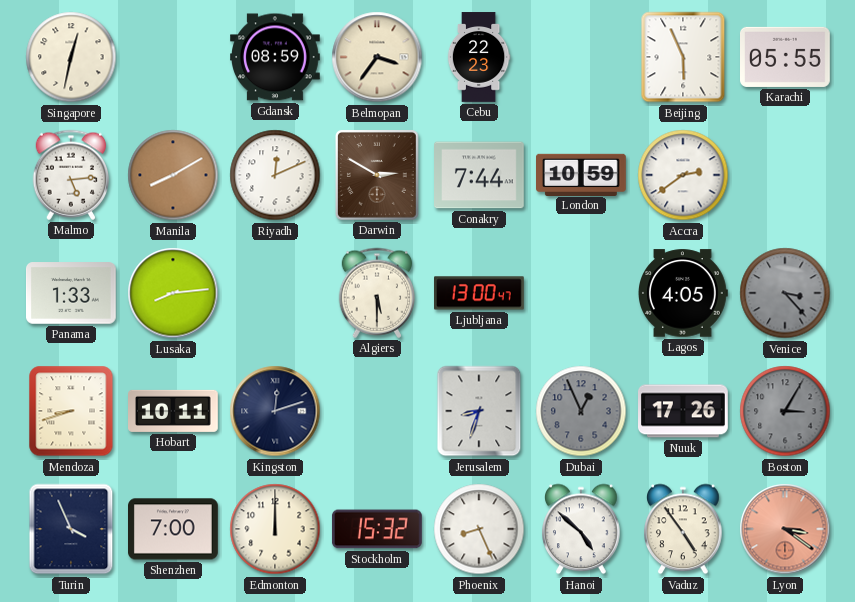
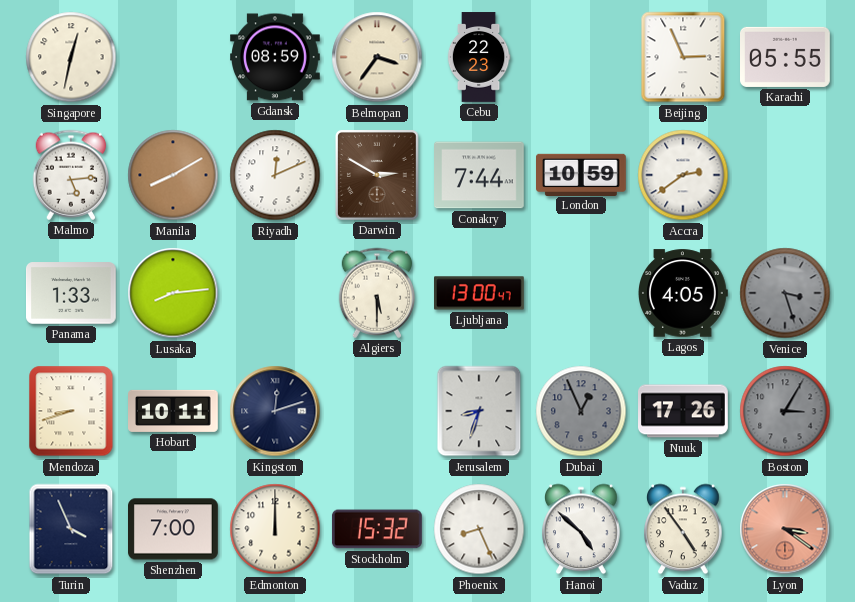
Beijing: 5:56 -> 2:56
Venice: 3:23 -> 3:27
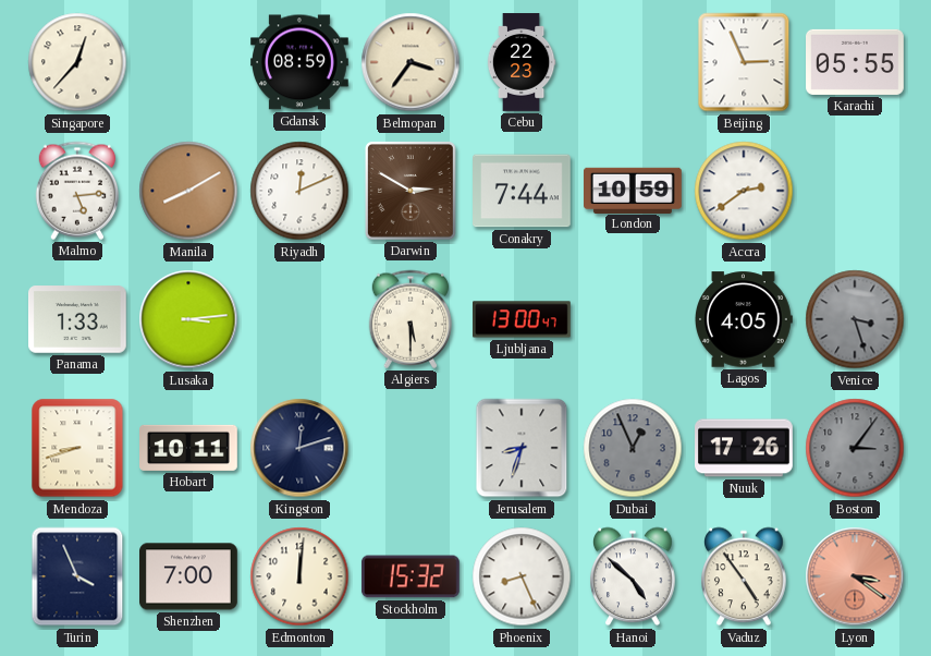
Singapore: 12:32 -> 12:37
Lusaka: 8:14 -> 3:14
Boston: 3:05 -> 3:06
Edmonton: 12:00 -> 12:01
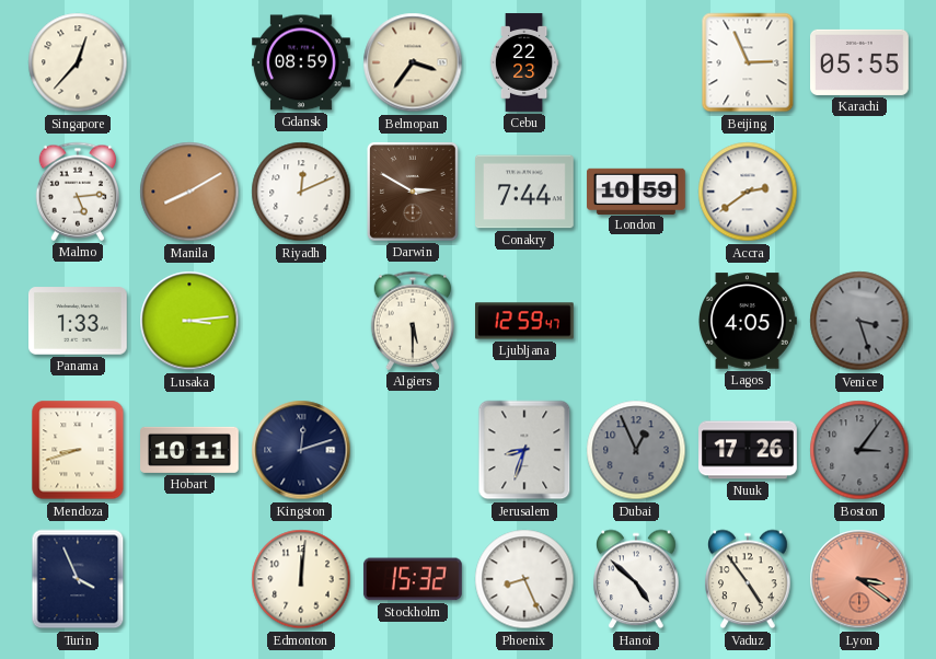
Ljubljana: 13:00 -> 12:59
Shenzhen: 7:00 -> none
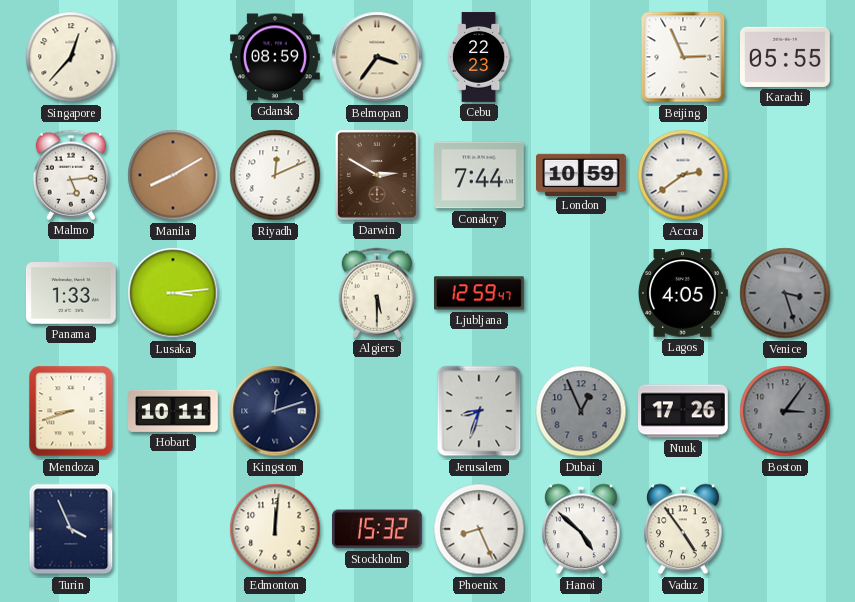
Lyon: 3:21 -> none
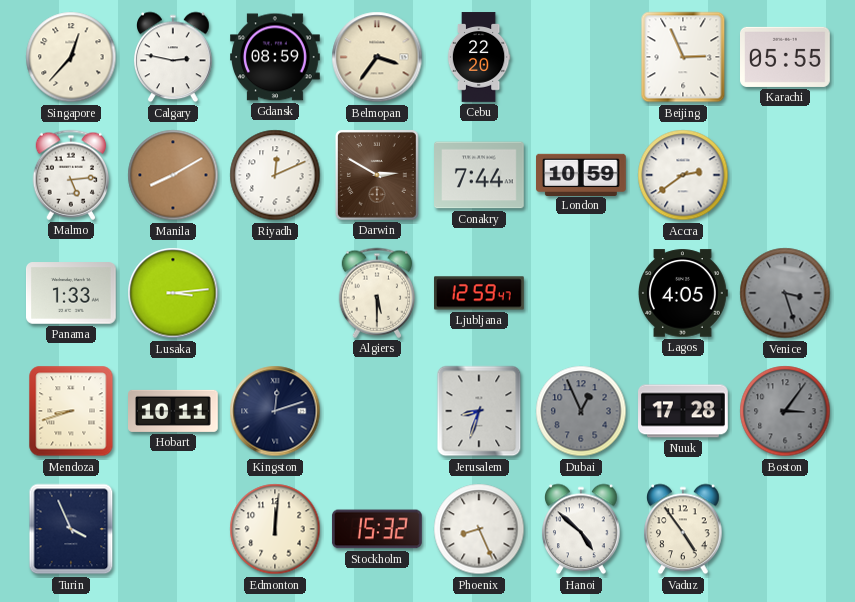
Calgary: none -> 2:47
Cebu: 22:23 -> 22:20
Nuuk: 17:26 -> 17:28
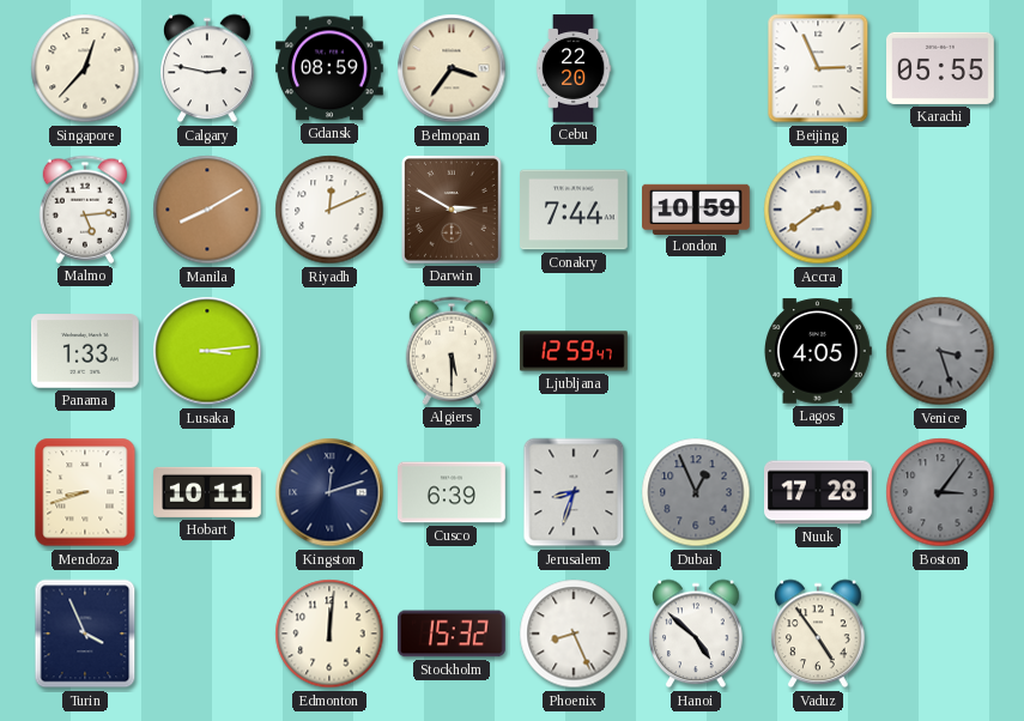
Cusco: none -> 6:39
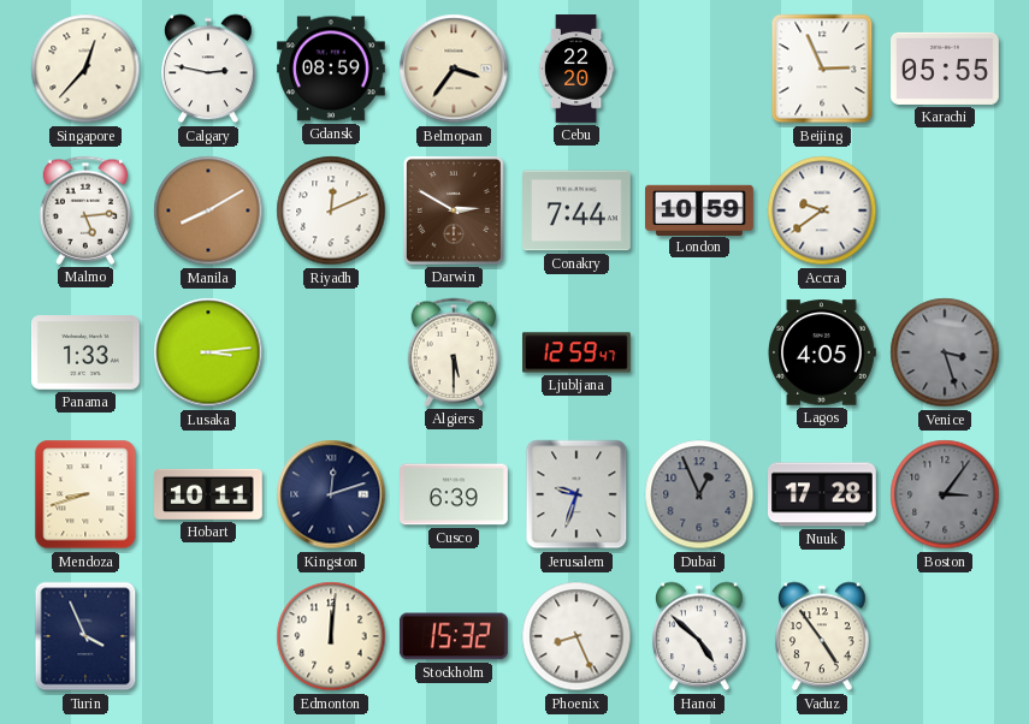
Accra: 2:39 -> 9:39
Jerusalem: 8:33 -> 9:33
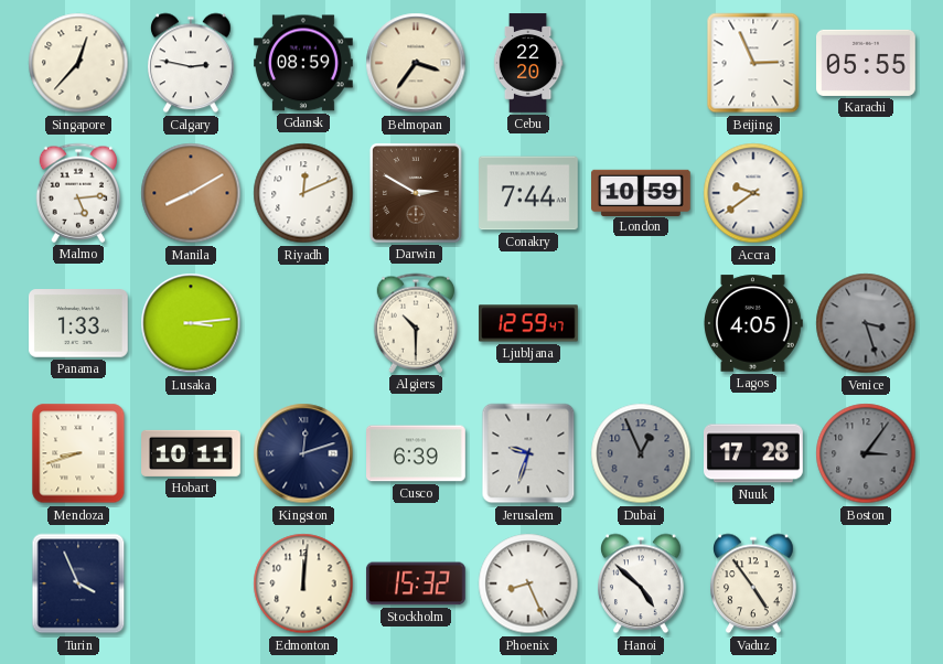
Algiers: 5:30 -> 10:30
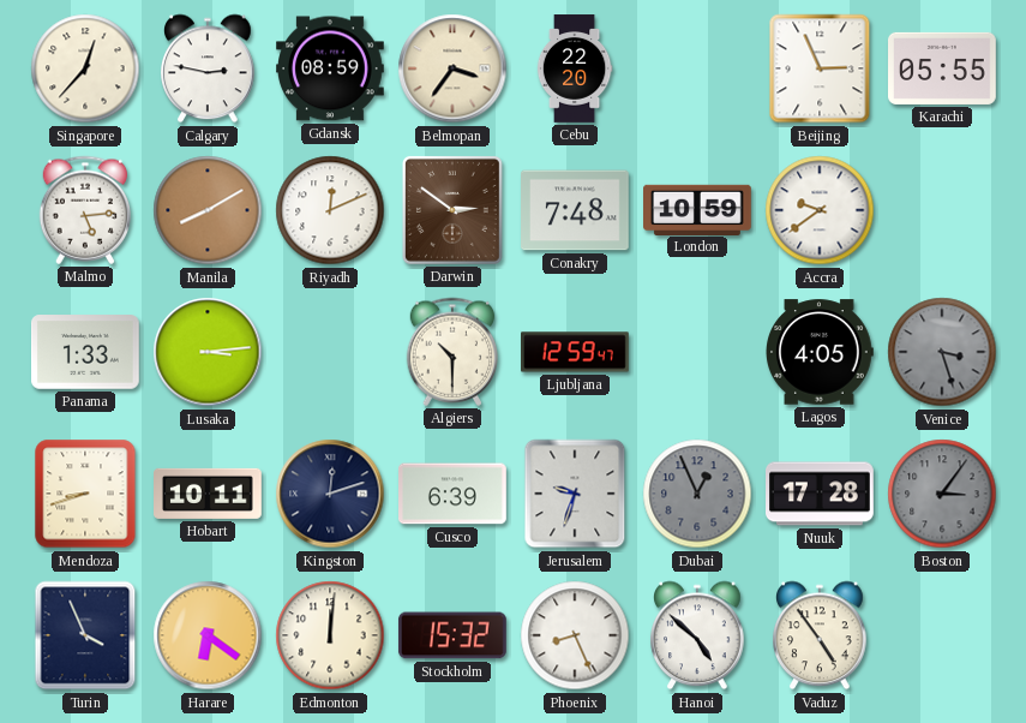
Darwin: 2:50 -> 2:51
Conakry: 7:44 -> 7:48
Harare: none -> 6:21
